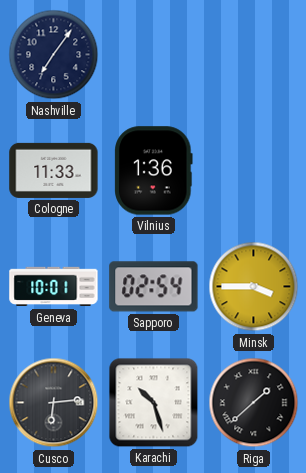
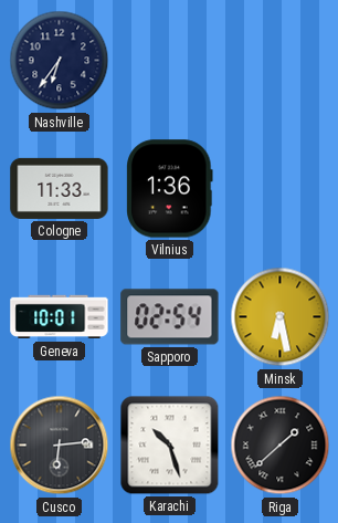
Nashville: 7:06 -> 6:36
Minsk: 3:45 -> 6:28
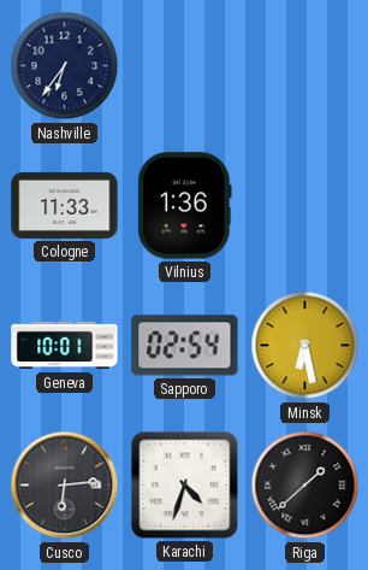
Karachi: 10:27 -> 4:33
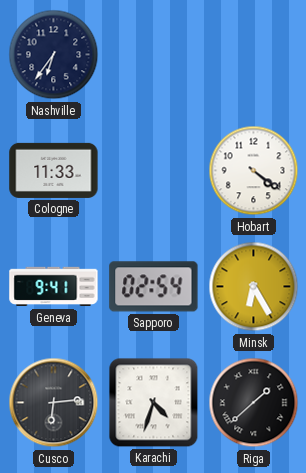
Vilnius: 1:36 -> none
Hobart: none -> 4:21
Geneva: 10:01 -> 9:41
Minsk: 6:28 -> 6:25
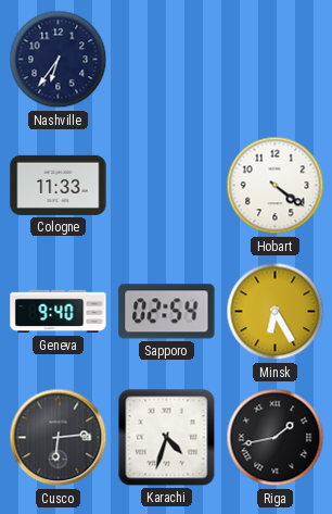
Geneva: 9:41 -> 9:40
Riga: 1:38 -> 1:43
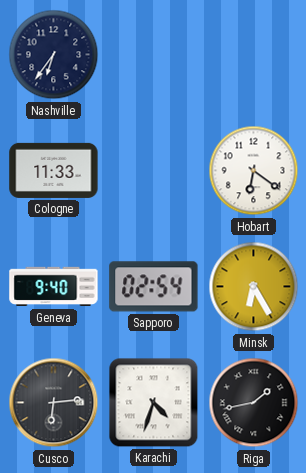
Hobart: 4:21 -> 6:21
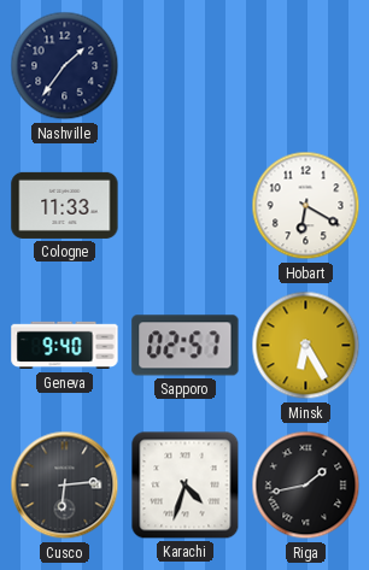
Nashville: 6:36 -> 1:36
Hobart: 6:21 -> 6:20
Sapporo: 02:54 -> 02:57
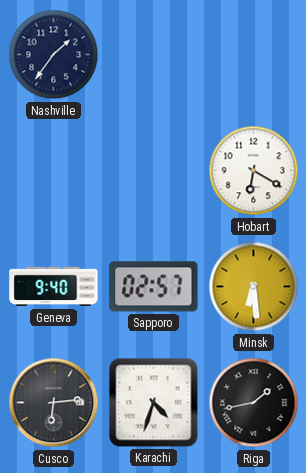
Cologne: 11:33 -> none
Minsk: 6:25 -> 6:29
